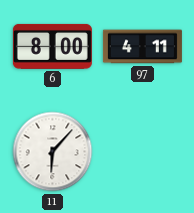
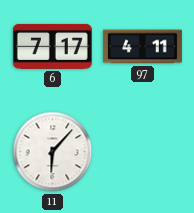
6: 8:00 -> 7:17
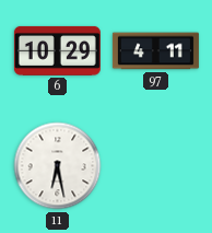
6: 7:17 -> 10:29
11: 6:07 -> 6:28
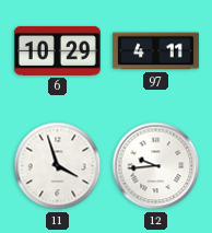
11: 6:28 -> 3:57
12: none -> 9:44
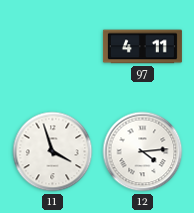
6: 10:29 -> none
12: 9:44 -> 4:14
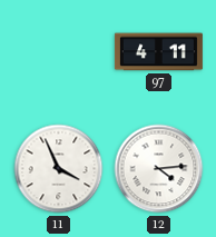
11: 3:57 -> 3:56
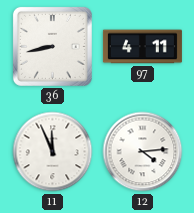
36: none -> 8:43
11: 3:56 -> 11:56
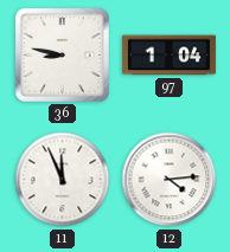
36: 8:43 -> 8:47
97: 4:11 -> 1:04
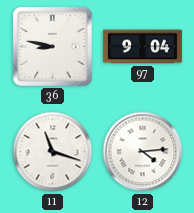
97: 1:04 -> 9:04
11: 11:56 -> 11:18
